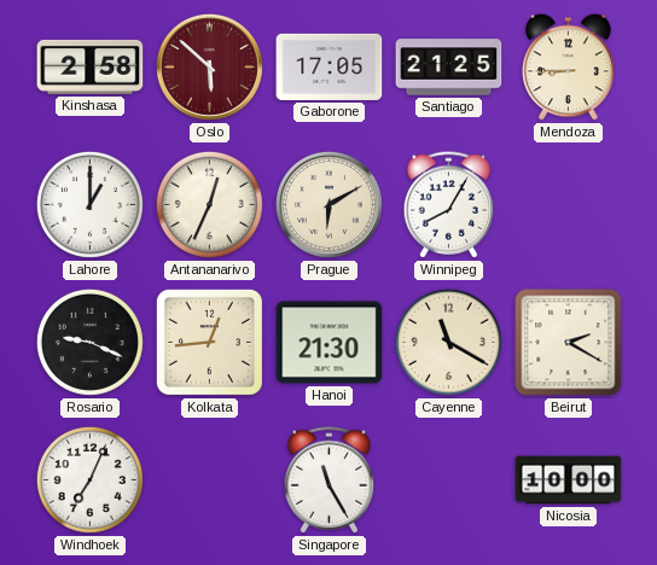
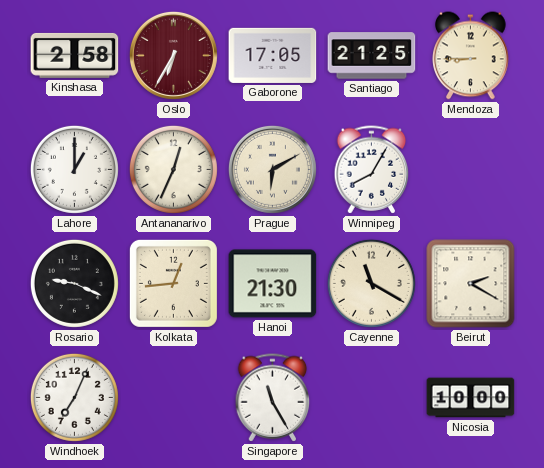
Oslo: 5:52 -> 6:35
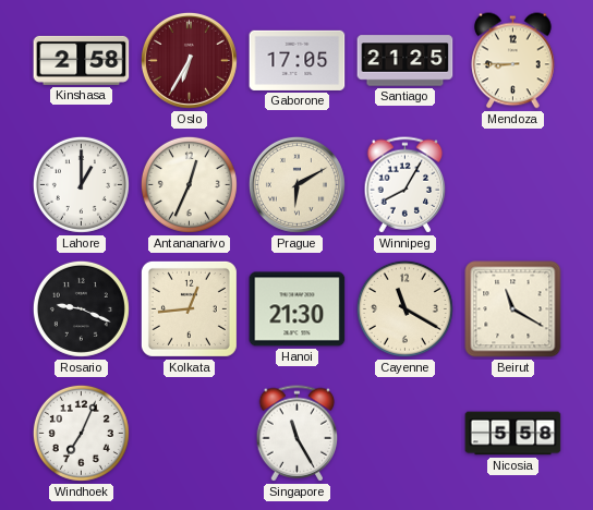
Beirut: 2:20 -> 11:20
Nicosia: 10:00 -> 5:58
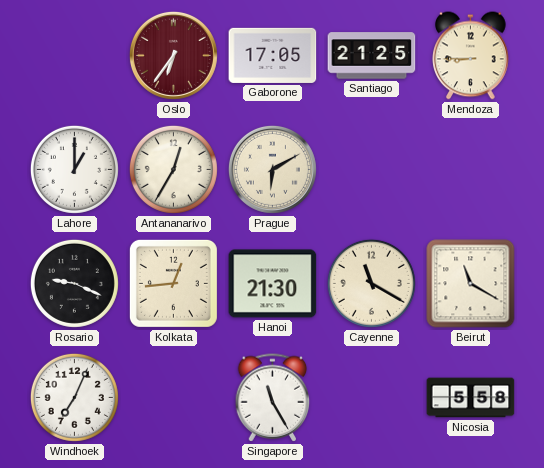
Kinshasa: 2:58 -> none
Oslo: 6:35 -> 6:36
Antananarivo: 12:34 -> 12:35
Winnipeg: 8:05 -> none
